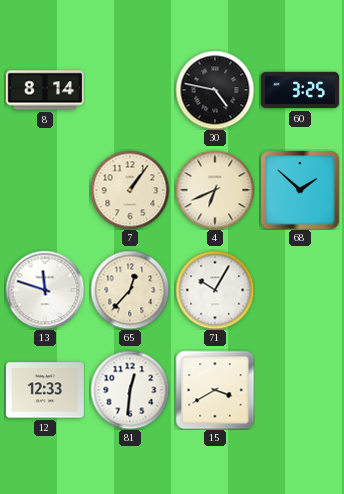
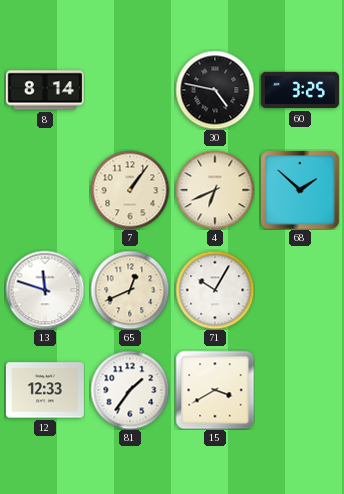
65: 12:37 -> 12:41
81: 12:31 -> 1:36
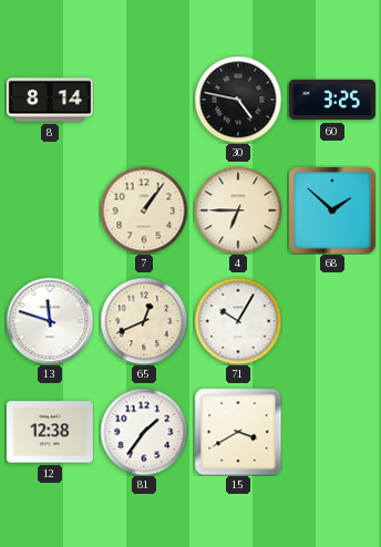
4: 6:41 -> 6:45
12: 12:33 -> 12:38
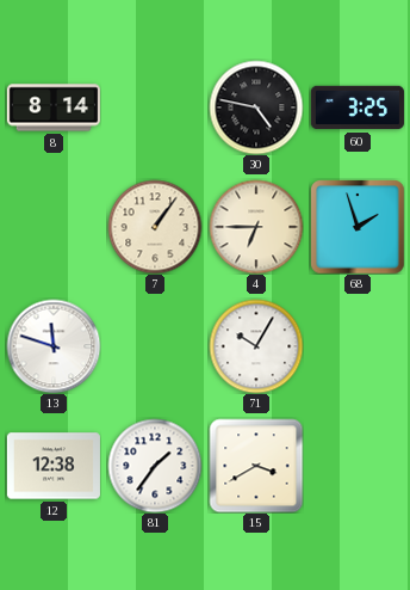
68: 1:52 -> 1:57
65: 12:41 -> none
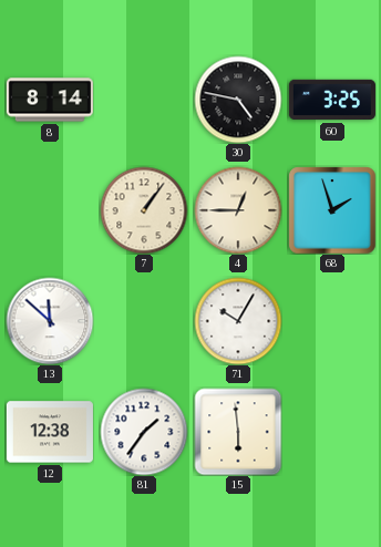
4: 6:45 -> 12:45
13: 11:48 -> 11:52
15: 3:40 -> 5:59
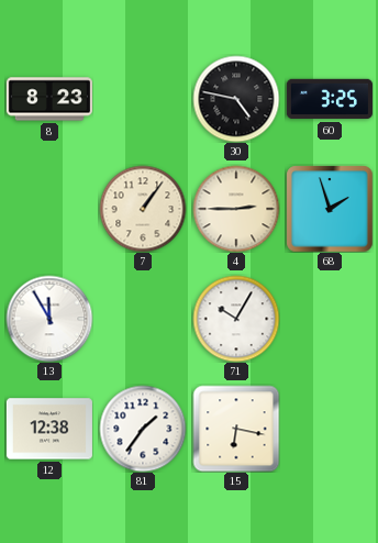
8: 8:14 -> 8:23
4: 12:45 -> 2:45
13: 11:52 -> 11:55
15: 5:59 -> 6:17
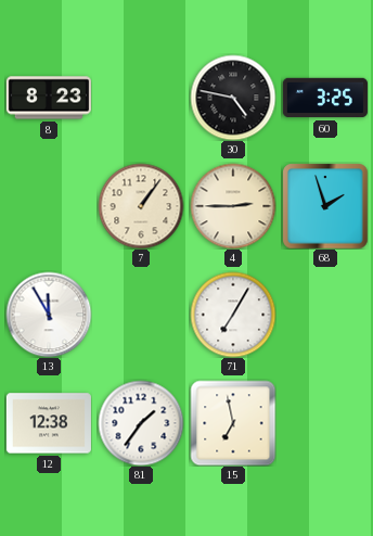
71: 10:05 -> 7:05
15: 6:17 -> 6:58
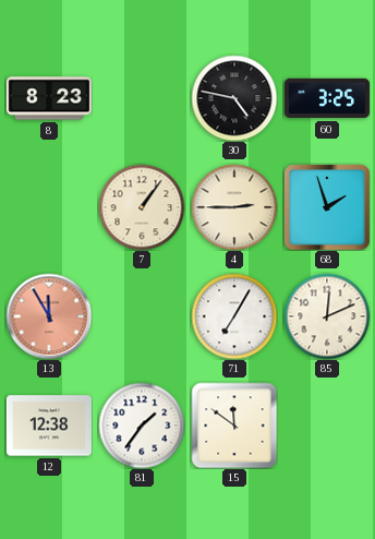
13 dial: white -> salmon
85: none -> 12:11
15: 6:58 -> 11:51
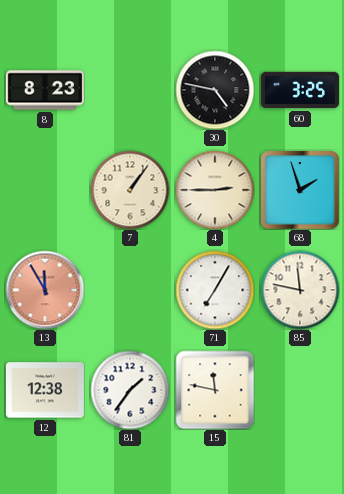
85: 12:11 -> 11:47
15: 11:51 -> 11:47
